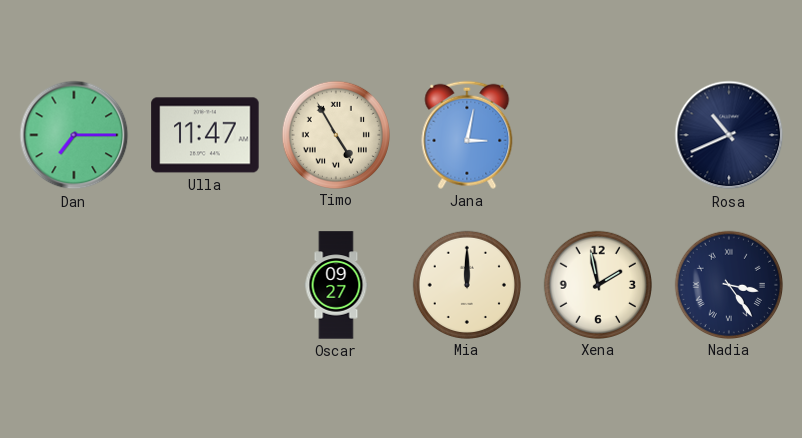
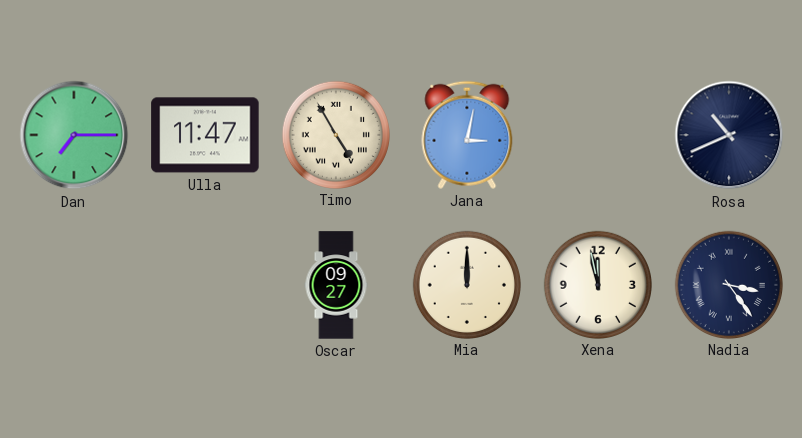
Xena: 1:58 -> 11:58
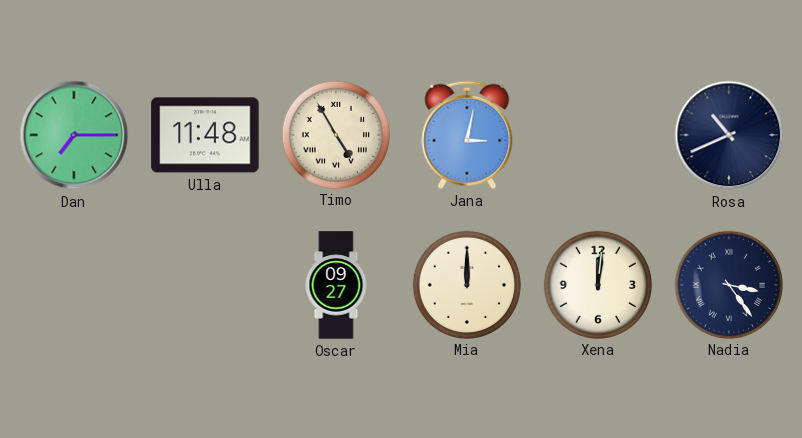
Ulla: 11:47 -> 11:48
Xena: 11:58 -> 12:01
